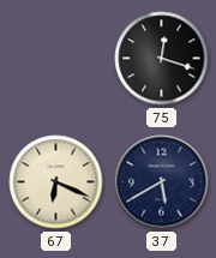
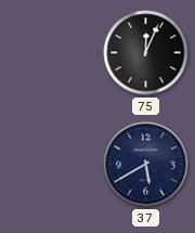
75: 12:18 -> 12:04
67: 6:19 -> none
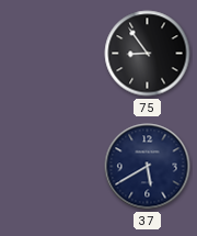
75: 12:04 -> 8:54
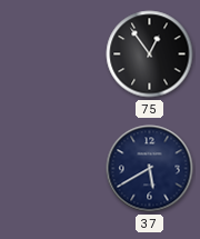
75: 8:54 -> 12:54
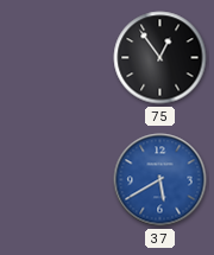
37 dial: navy -> blue
